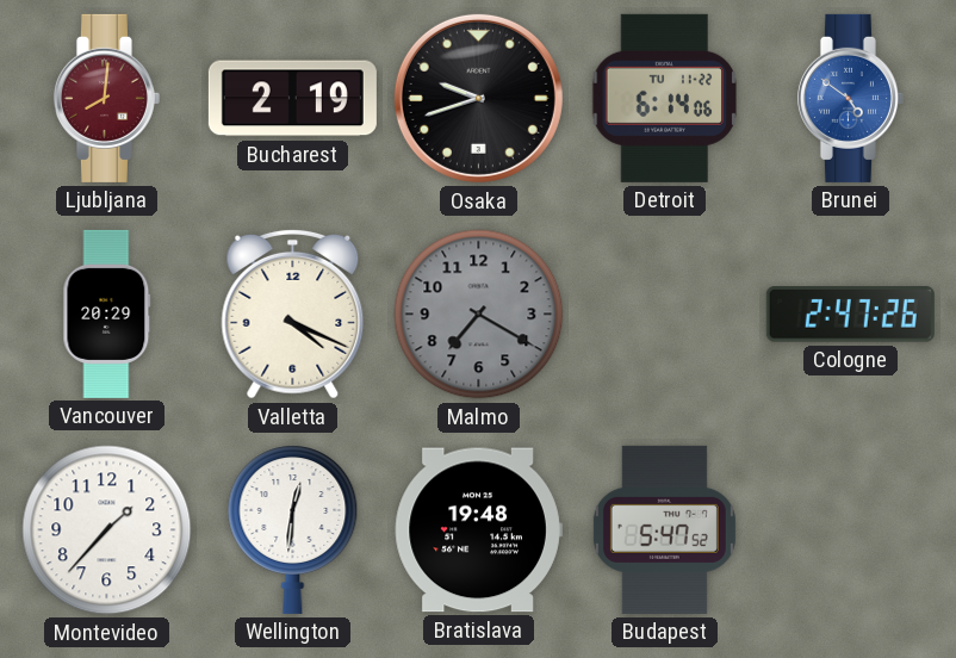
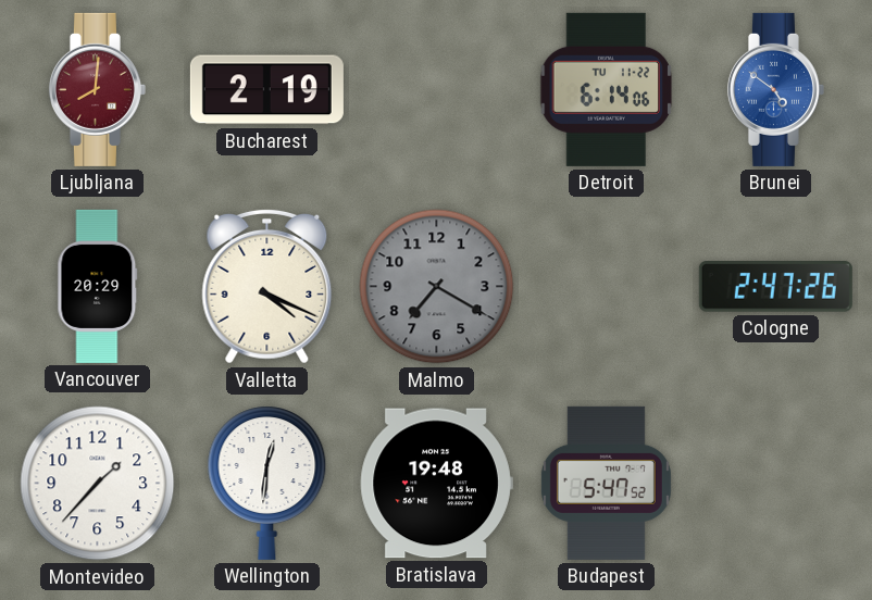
Osaka: 9:42 -> none
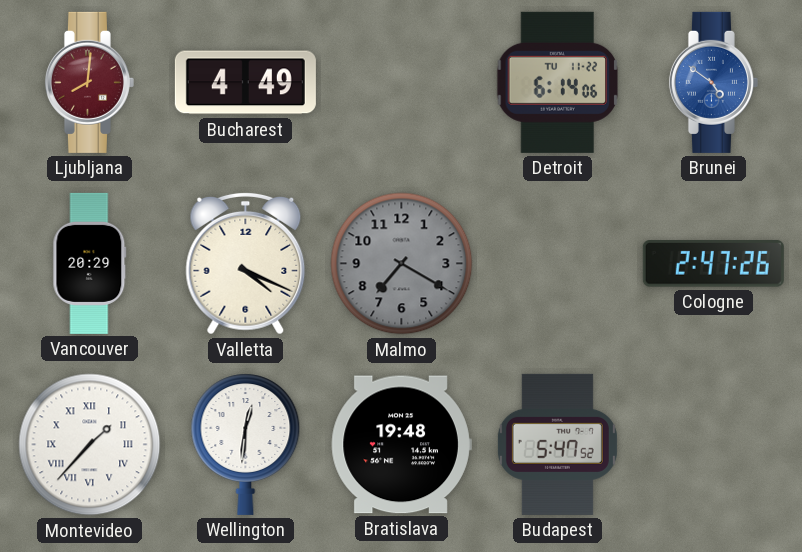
Bucharest: 2:19 -> 4:49
Montevideo numerals: Arabic -> Roman
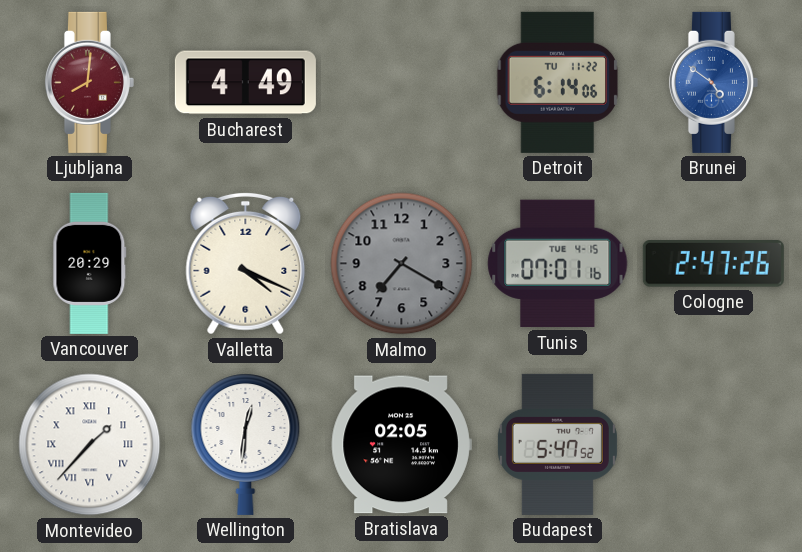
Tunis: none -> 07:01
Bratislava: 19:48 -> 02:05
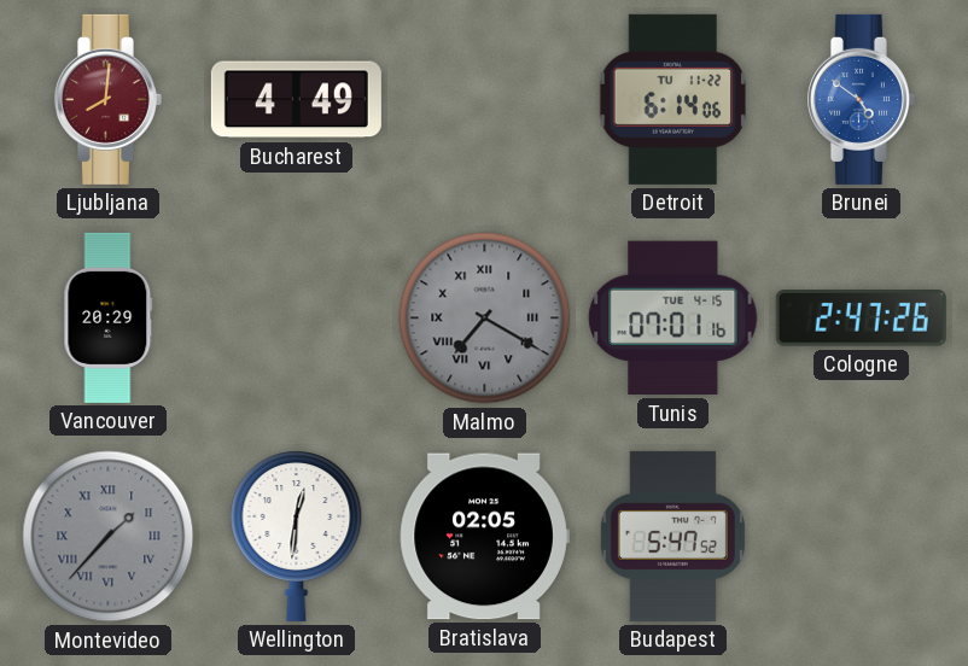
Valletta: 4:19 -> none
Malmo numerals: Arabic -> Roman
Montevideo dial: white -> grey
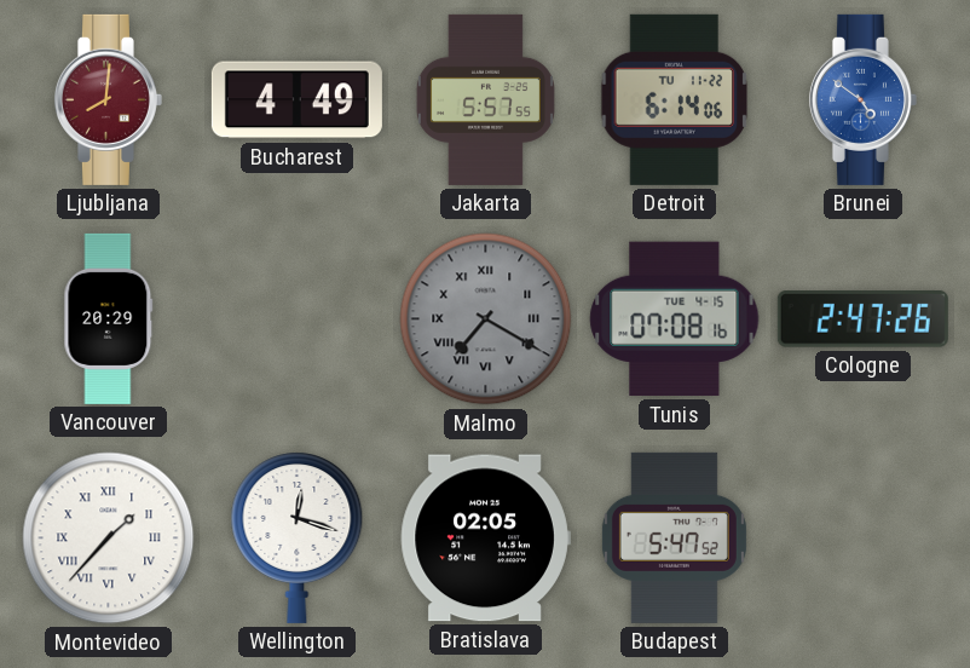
Jakarta: none -> 5:57
Tunis: 07:01 -> 07:08
Montevideo dial: grey -> white
Wellington: 12:31 -> 12:18
